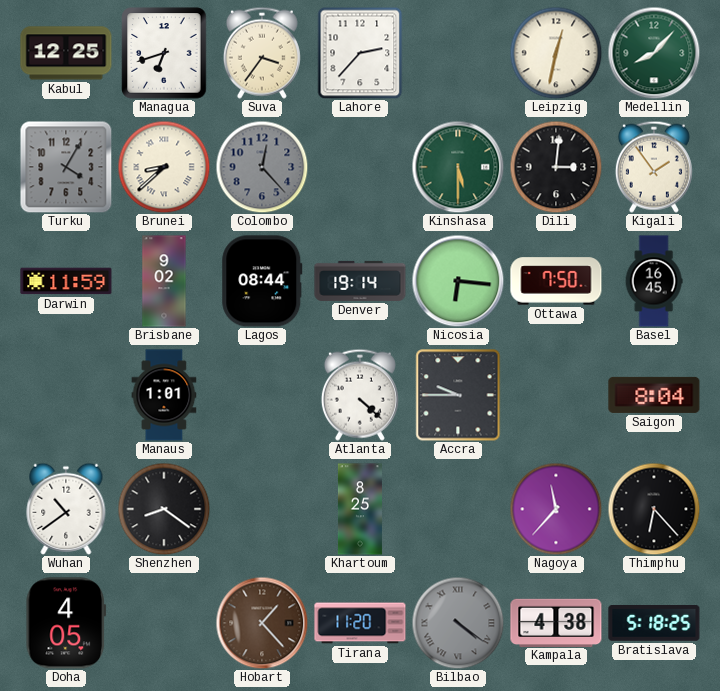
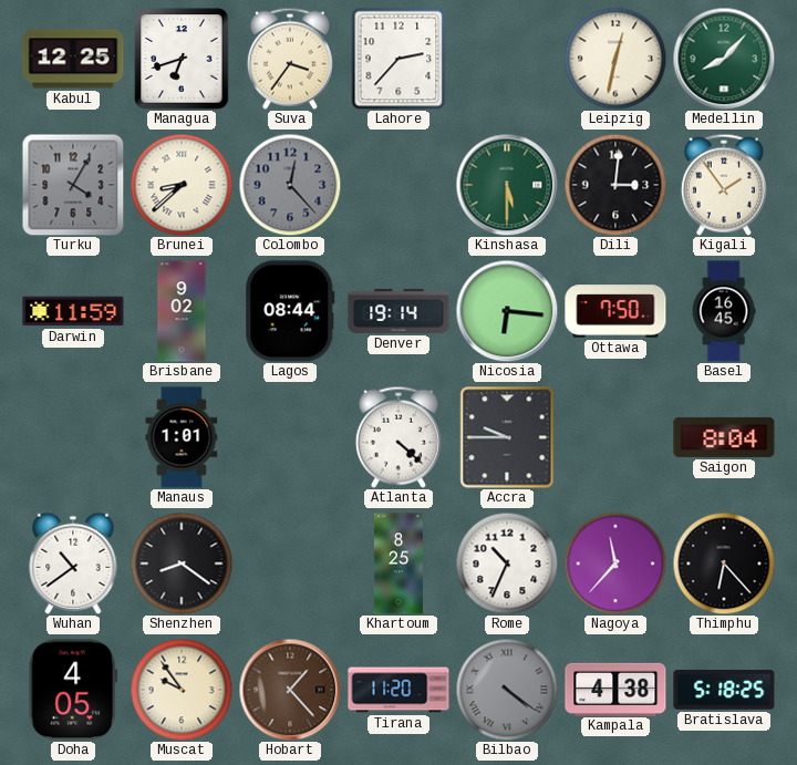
Rome: none -> 10:34
Muscat: none -> 9:54
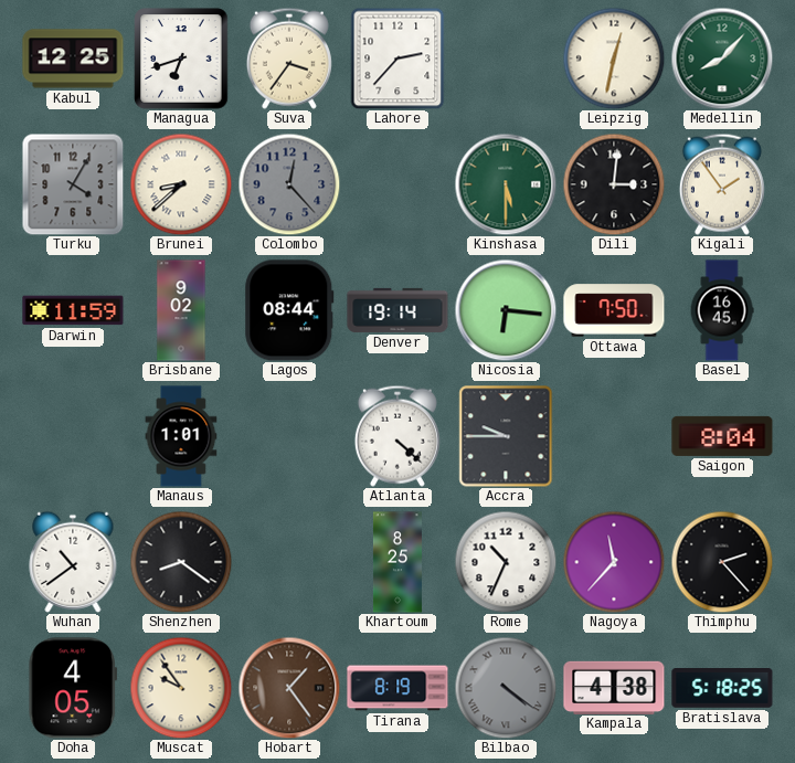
Thimphu: 6:23 -> 2:23
Hobart: 1:23 -> 1:24
Tirana: 11:20 -> 8:19
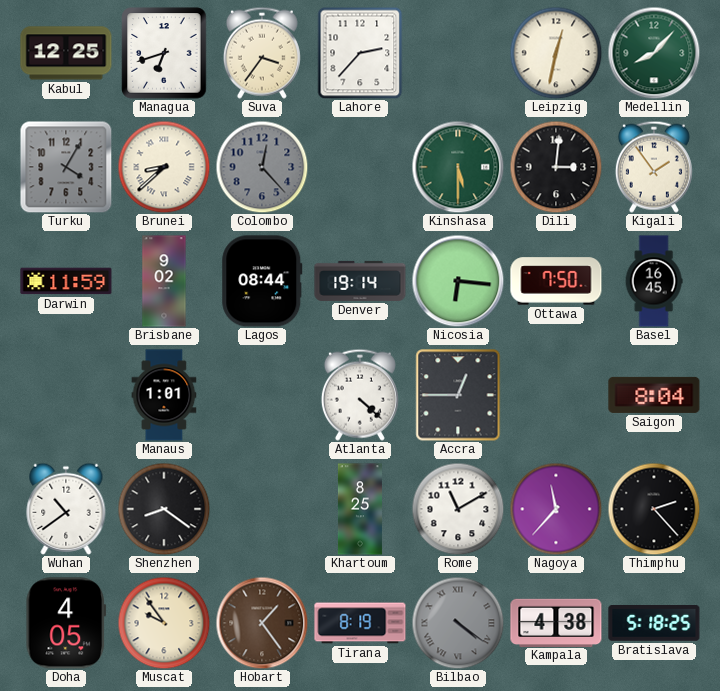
Accra: 9:45 -> 12:45
Rome: 10:34 -> 11:10
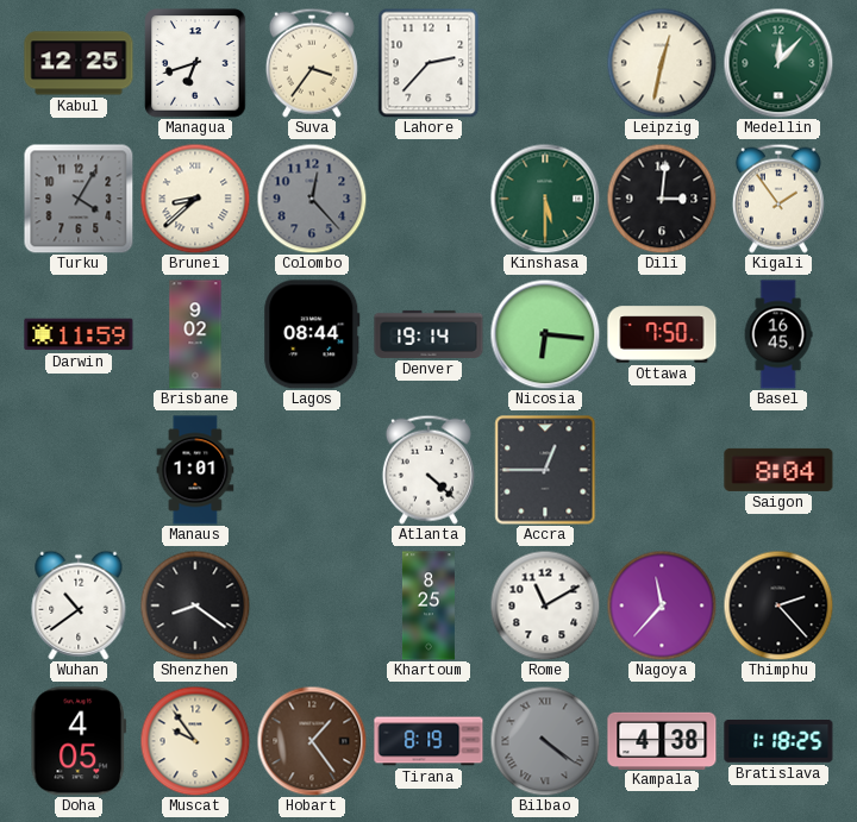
Medellin: 8:07 -> 12:07
Bratislava: 5:18 -> 1:18
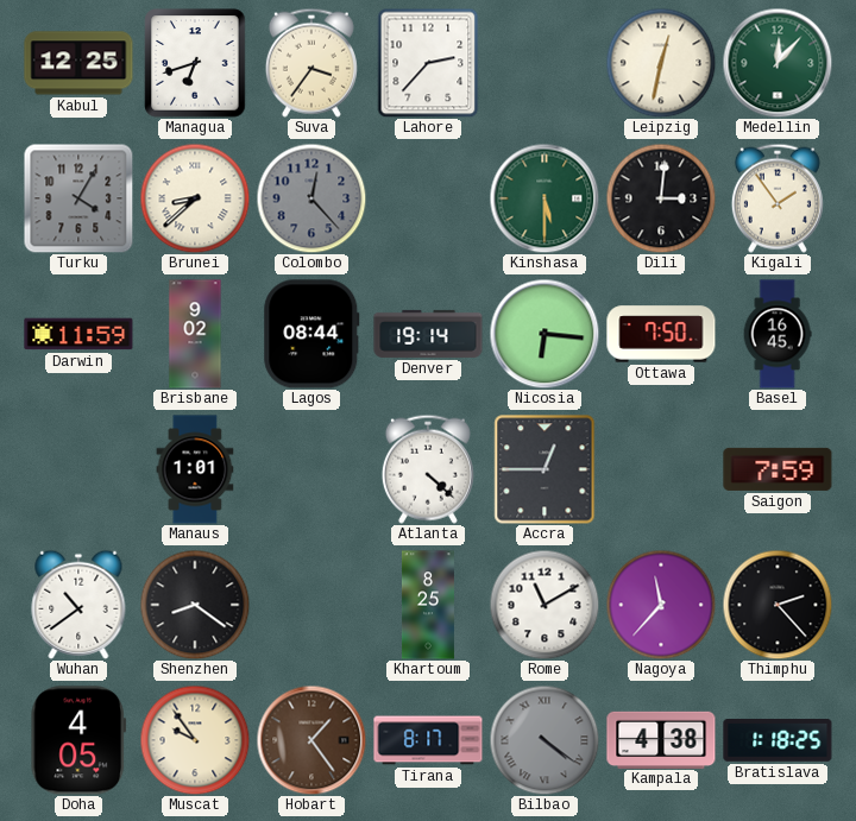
Saigon: 8:04 -> 7:59
Tirana: 8:19 -> 8:17
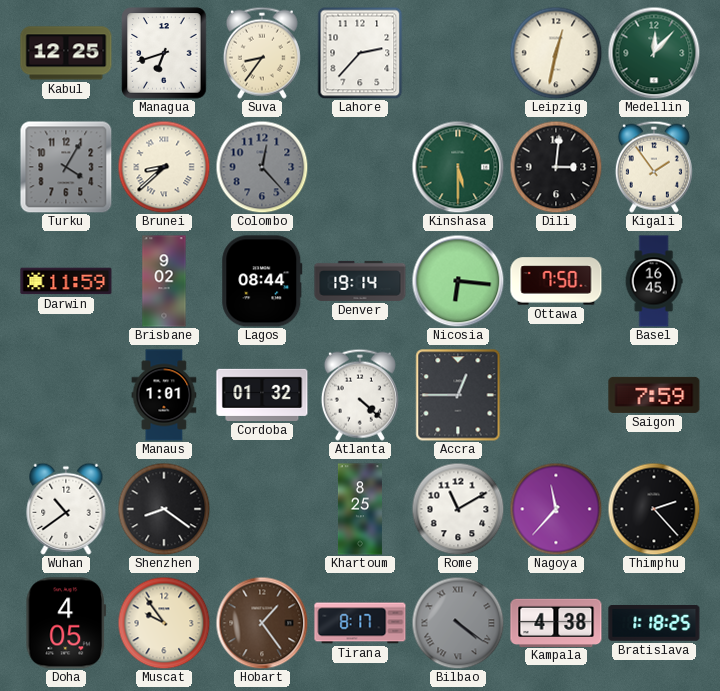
Suva: 3:36 -> 8:36
Cordoba: none -> 01:32
